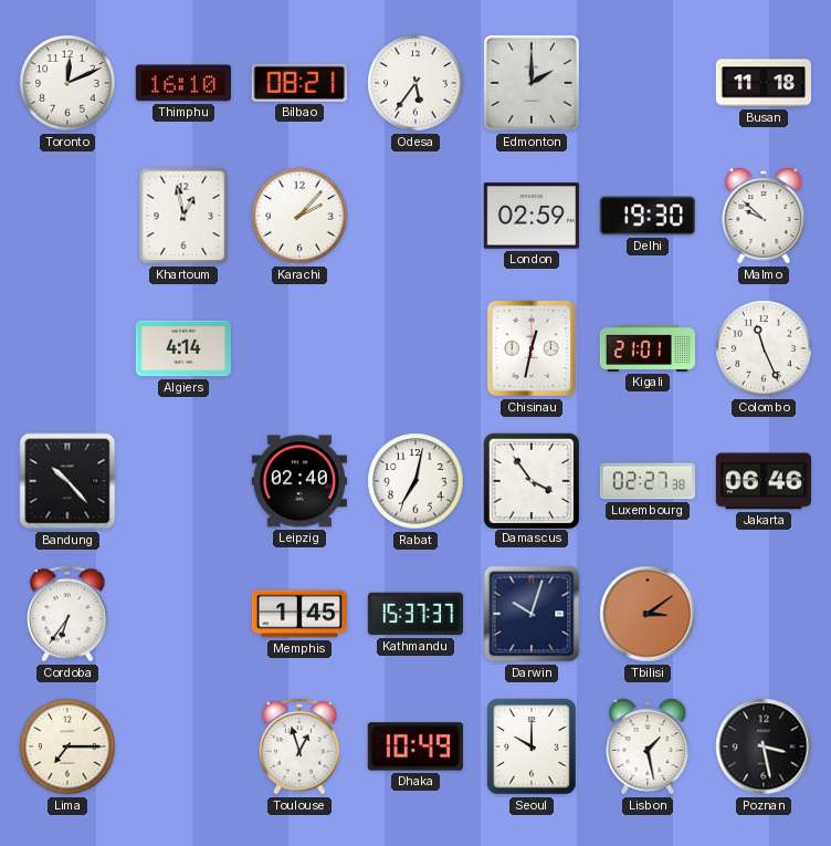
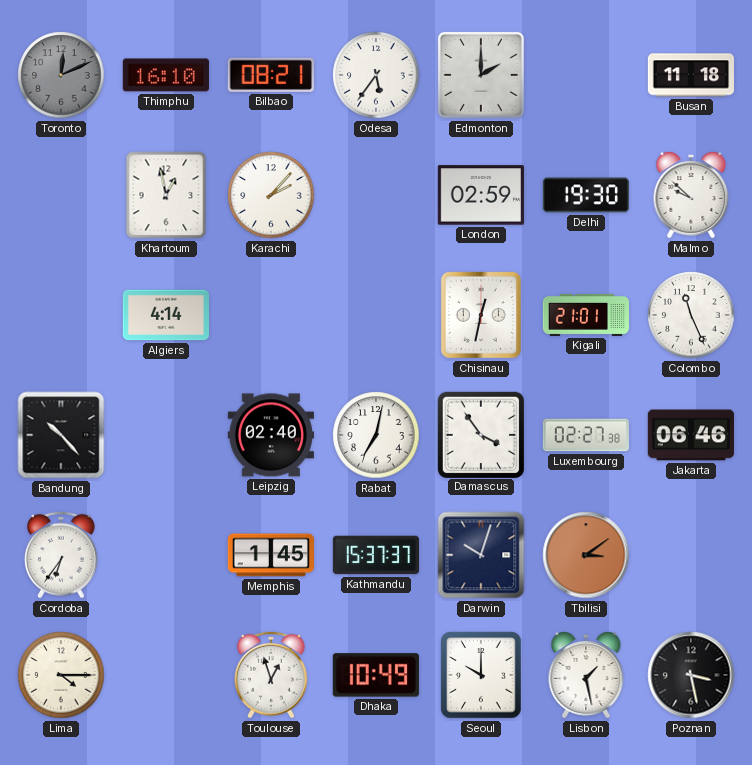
Toronto dial: white -> grey
Lima: 7:15 -> 4:15
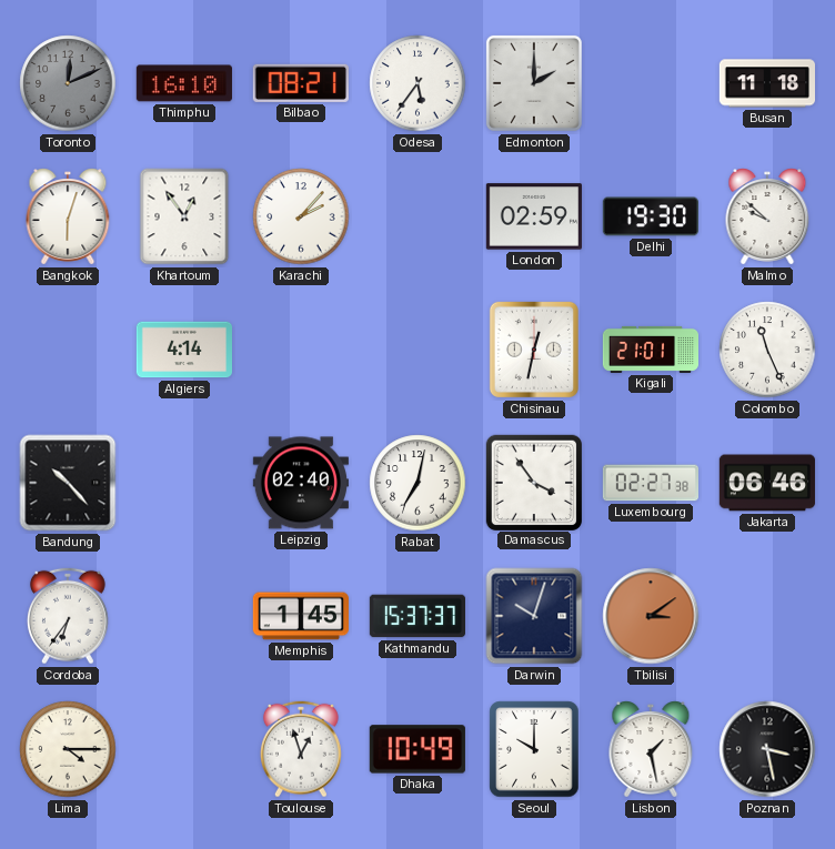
Bangkok: none -> 6:03
Khartoum: 12:58 -> 12:54
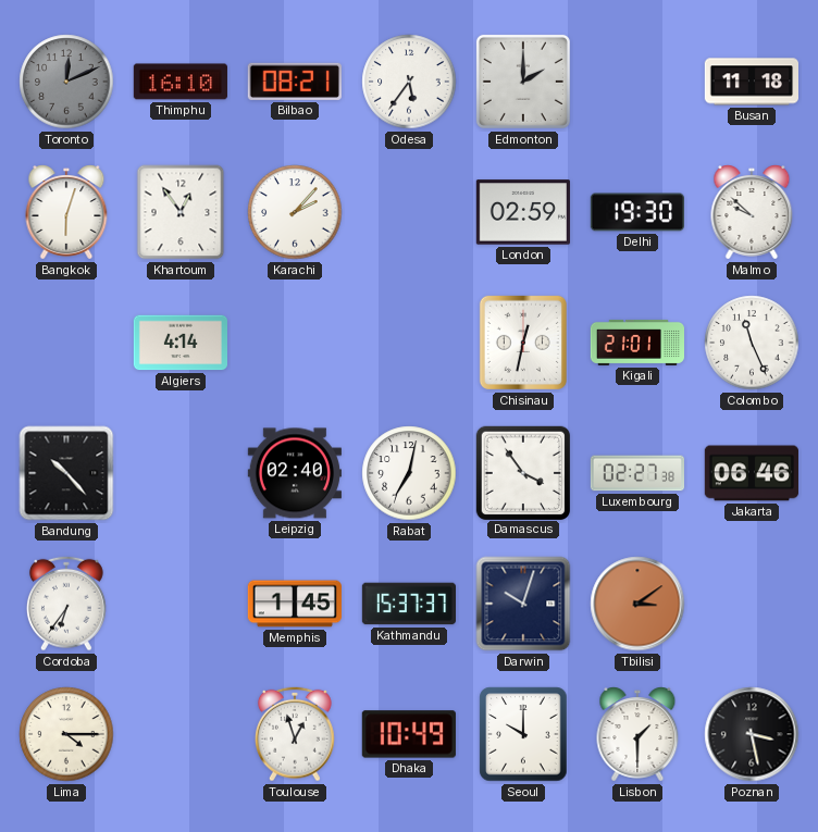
Lisbon: 1:28 -> 1:30
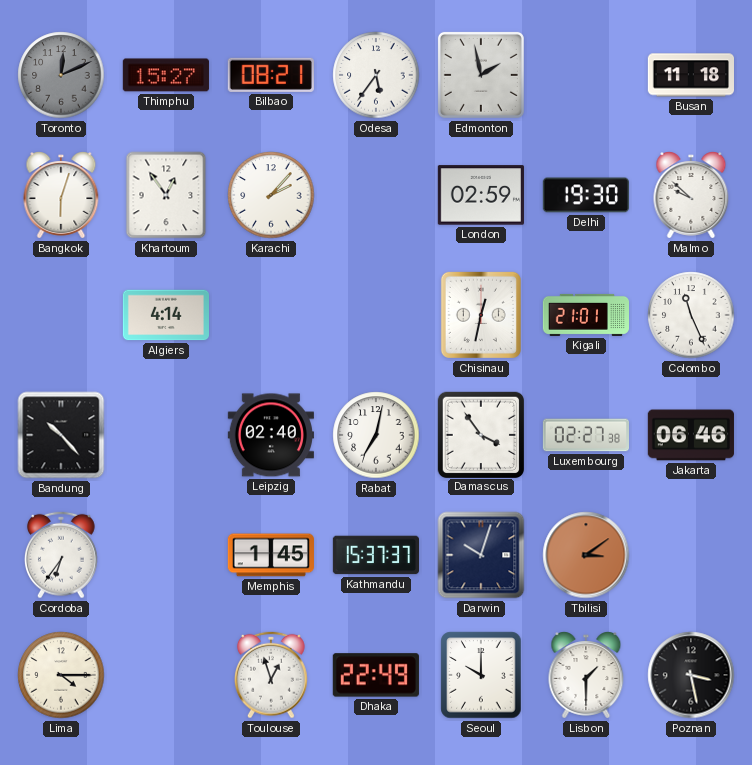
Thimphu: 16:10 -> 15:27
Edmonton: 2:00 -> 1:58
Dhaka: 10:49 -> 22:49
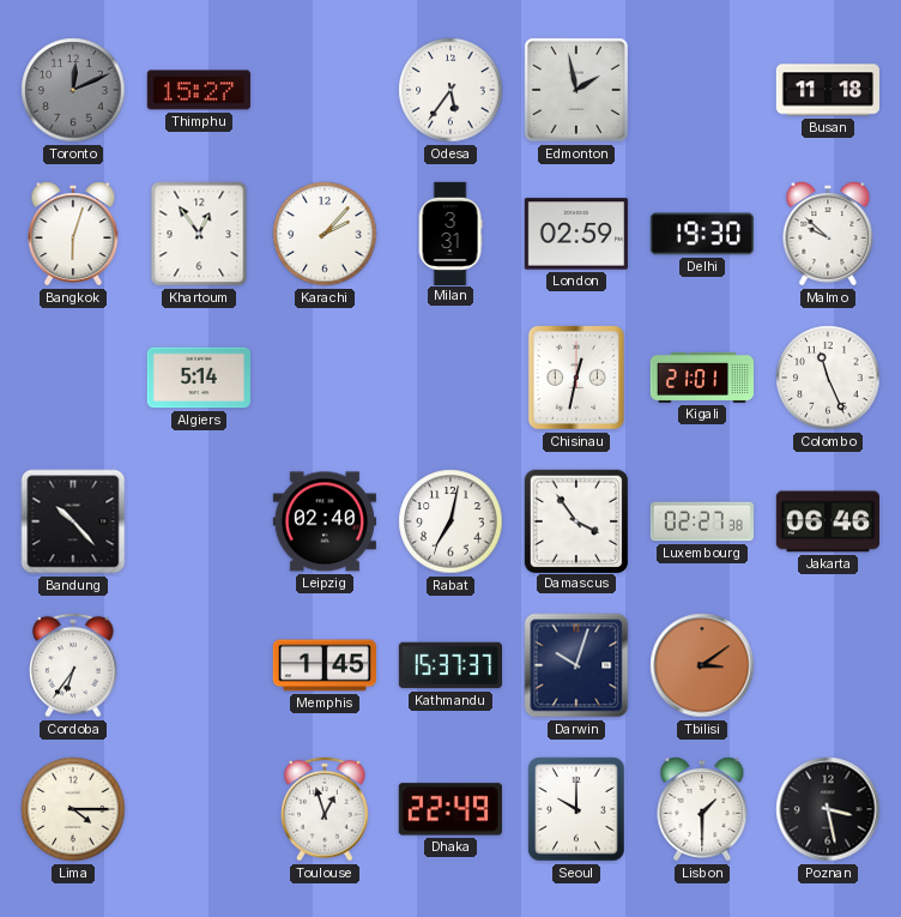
Bilbao: 08:21 -> none
Milan: none -> 3:31
Algiers: 4:14 -> 5:14
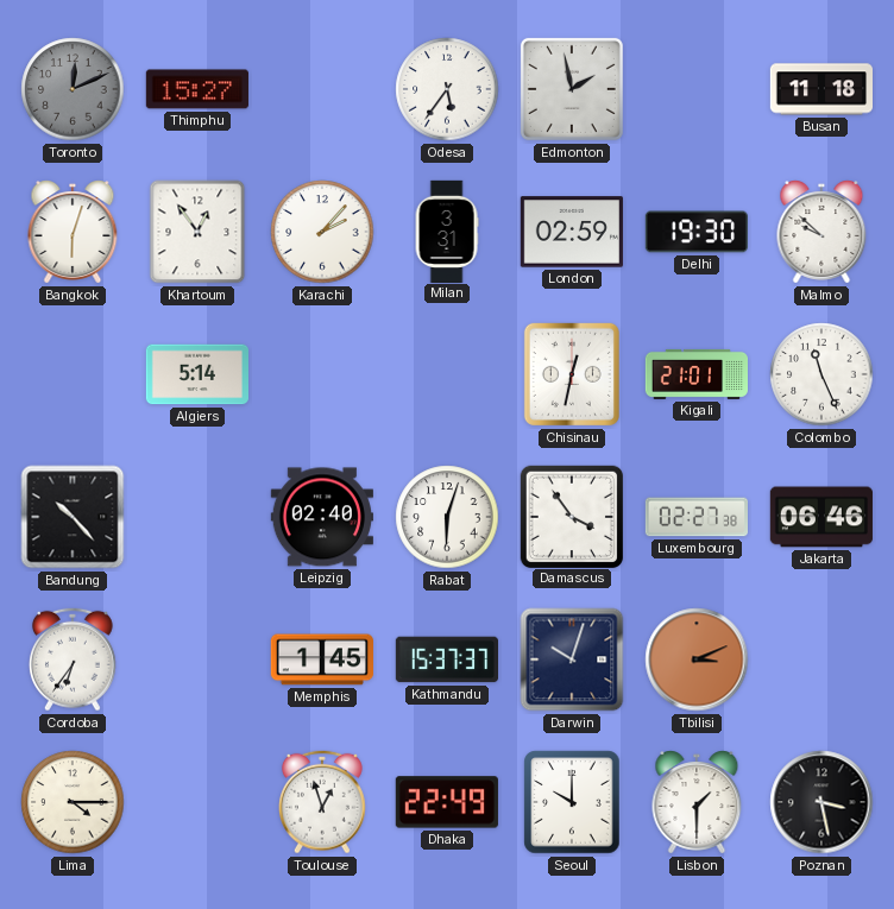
Rabat: 7:02 -> 6:03
Tbilisi: 3:09 -> 3:11
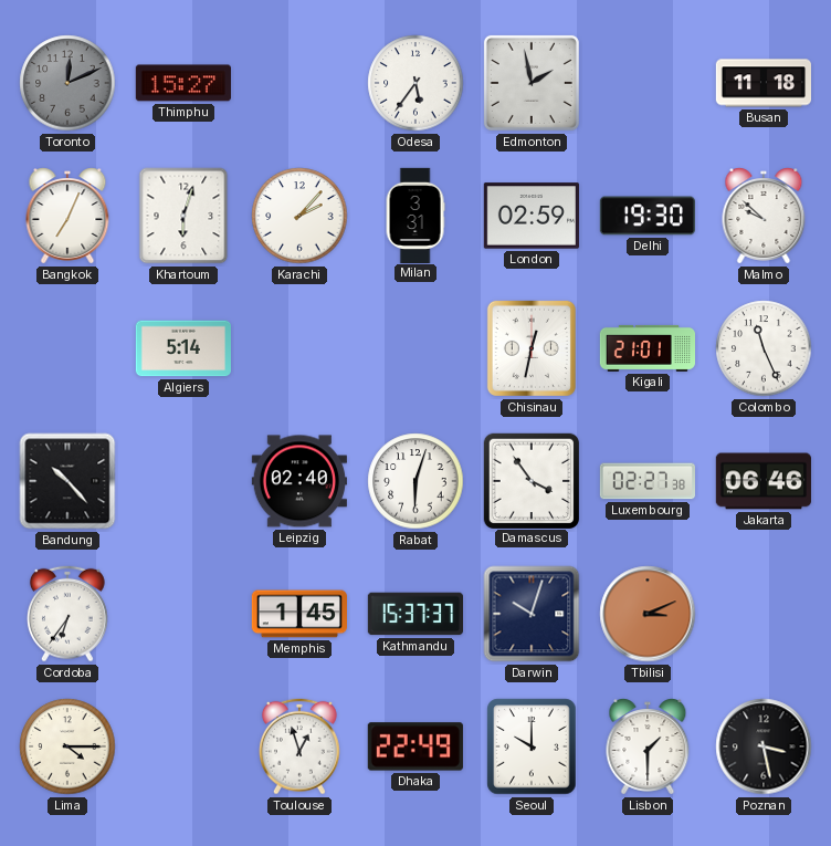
Bangkok: 6:03 -> 7:04
Khartoum: 12:54 -> 6:03
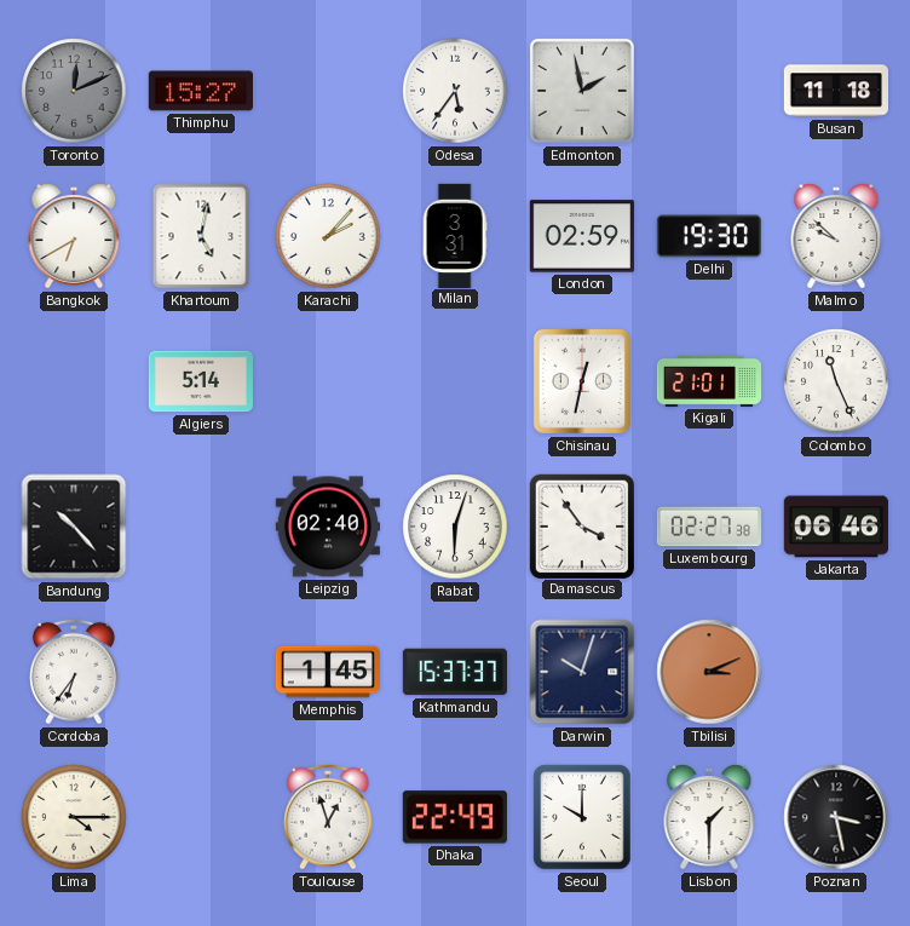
Bangkok: 7:04 -> 6:40
Khartoum: 6:03 -> 5:02
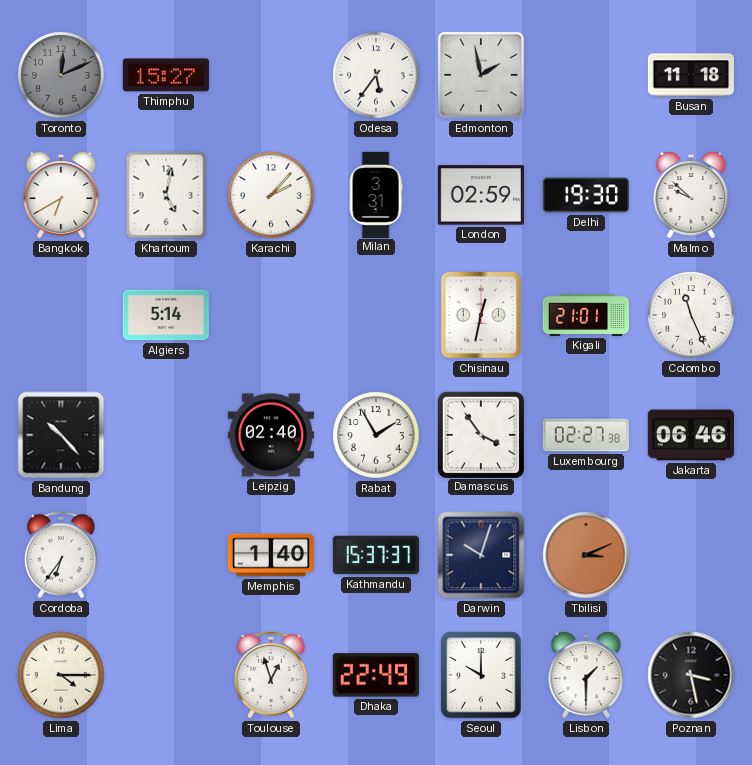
Rabat: 6:03 -> 1:55
Memphis: 1:45 -> 1:40
